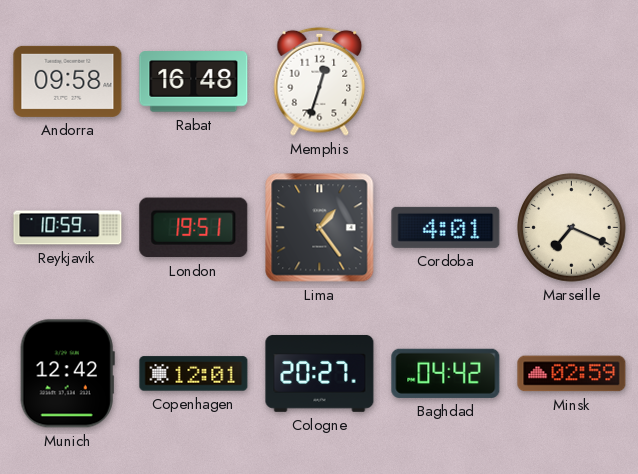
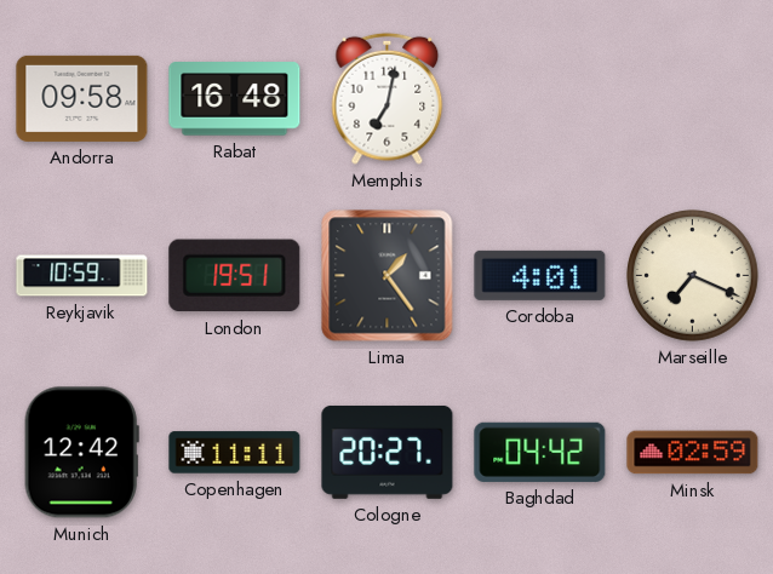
Memphis: 12:33 -> 7:02
Copenhagen: 12:01 -> 11:11
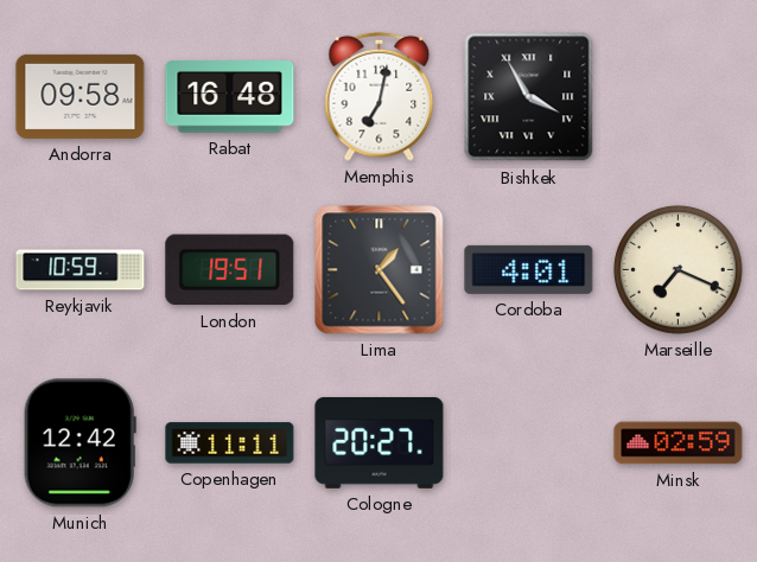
Bishkek: none -> 3:55
Baghdad: 04:42 -> none
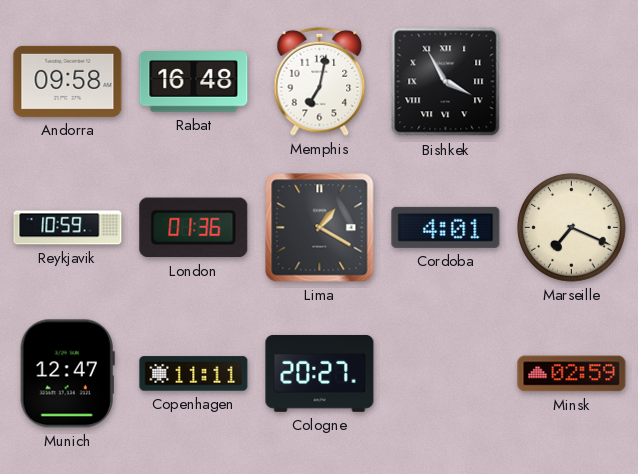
London: 19:51 -> 01:36
Lima: 1:24 -> 1:20
Munich: 12:42 -> 12:47
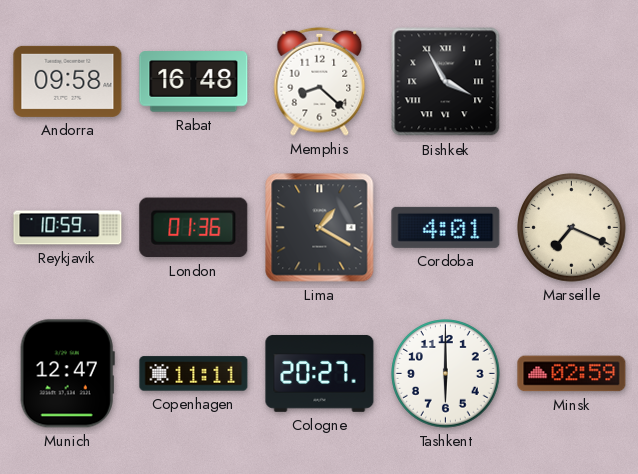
Memphis: 7:02 -> 8:22
Tashkent: none -> 6:00
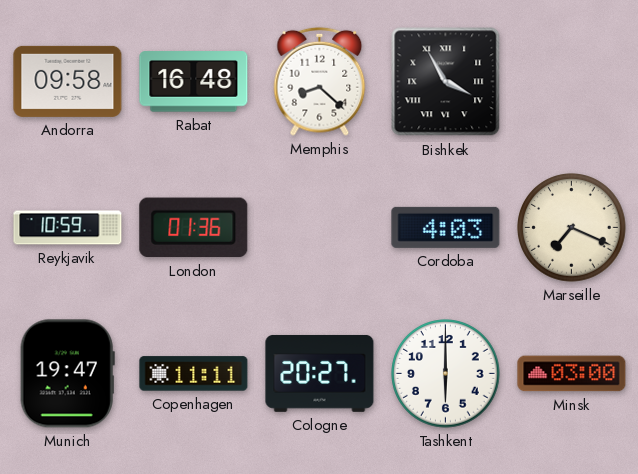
Lima: 1:20 -> none
Cordoba: 4:01 -> 4:03
Munich: 12:47 -> 19:47
Minsk: 02:59 -> 03:00
